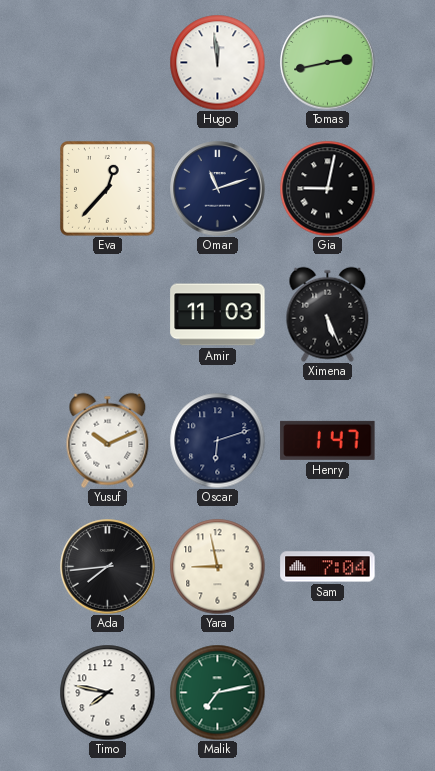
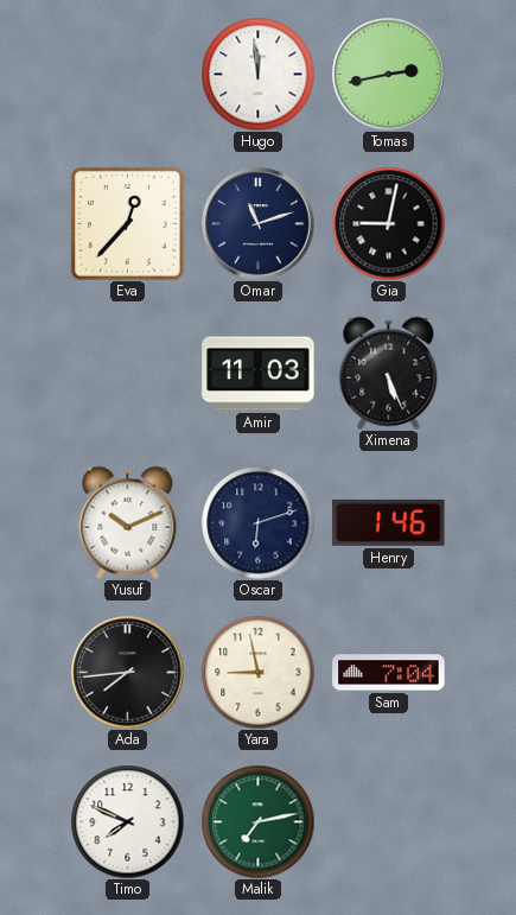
Henry: 1:47 -> 1:46
Timo: 7:47 -> 7:49
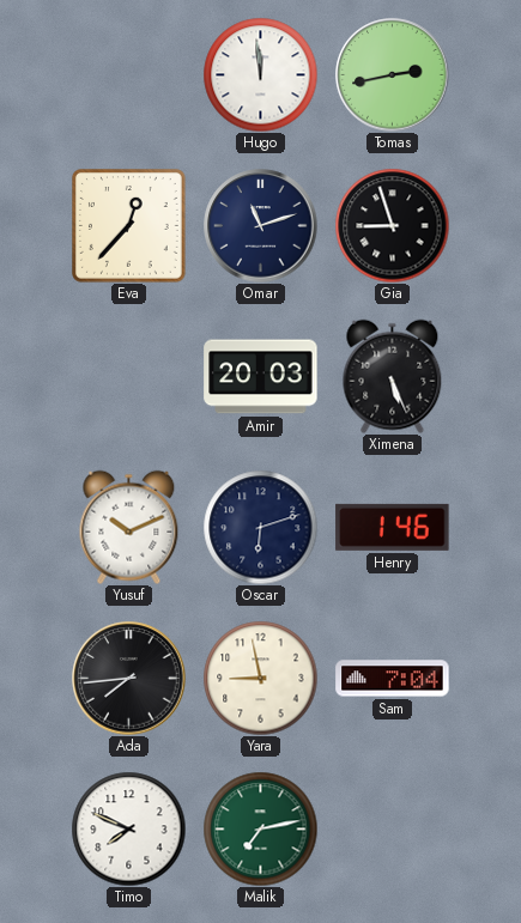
Gia: 9:02 -> 8:57
Amir: 11:03 -> 20:03
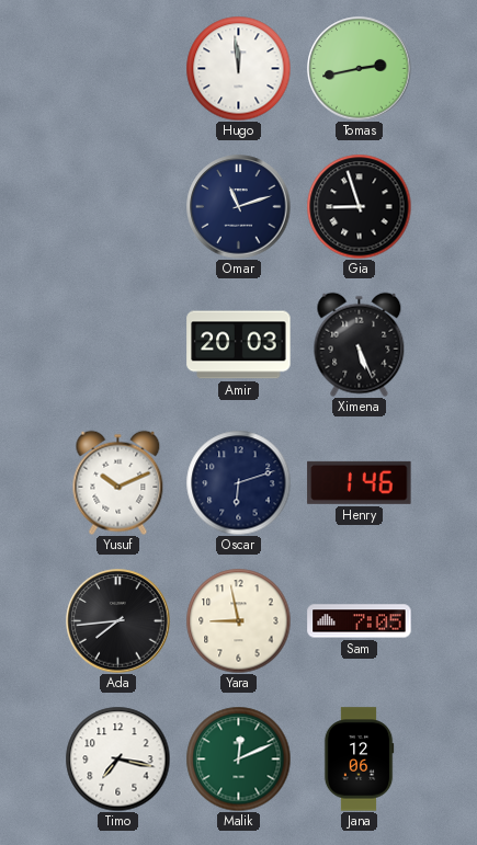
Eva: 12:37 -> none
Sam: 7:04 -> 7:05
Timo: 7:49 -> 7:17
Malik: 7:13 -> 12:11
Jana: none -> 12:06
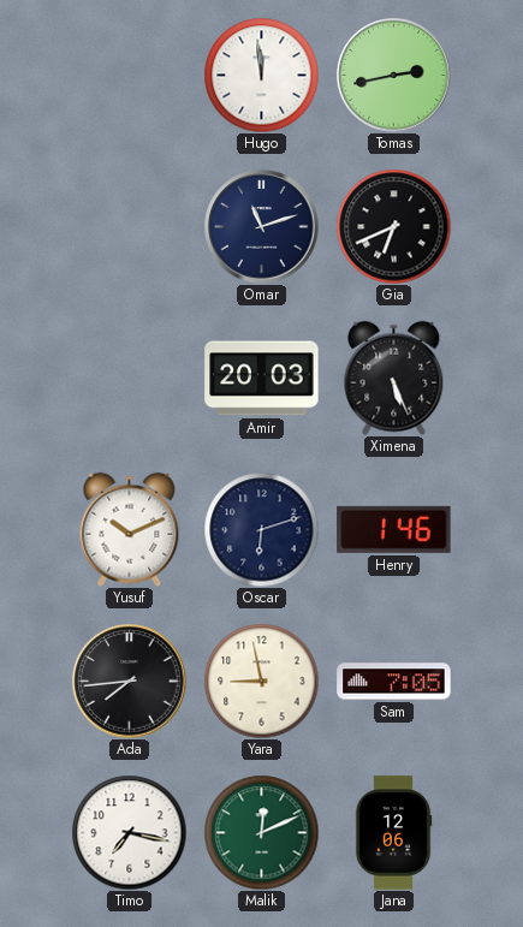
Gia: 8:57 -> 6:41
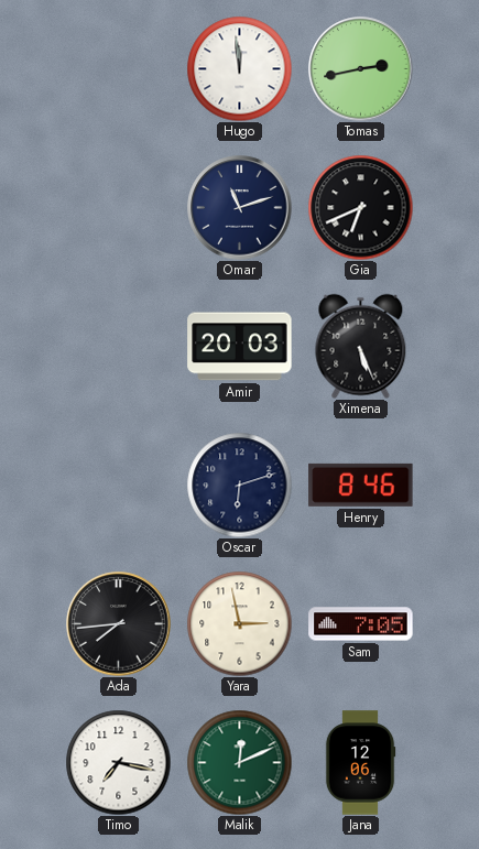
Yusuf: 10:11 -> none
Henry: 1:46 -> 8:46
Yara: 8:58 -> 2:58
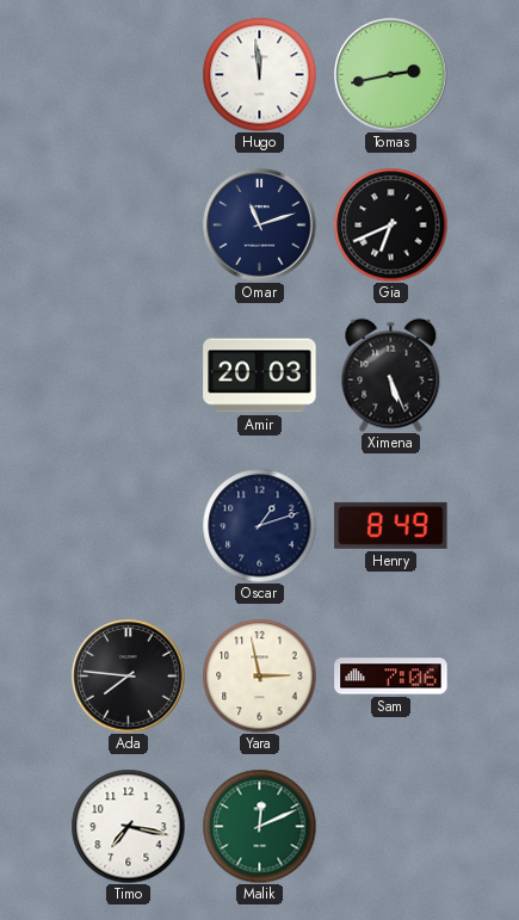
Oscar: 6:12 -> 1:12
Henry: 8:46 -> 8:49
Ada: 7:44 -> 7:46
Sam: 7:05 -> 7:06
Jana: 12:06 -> none
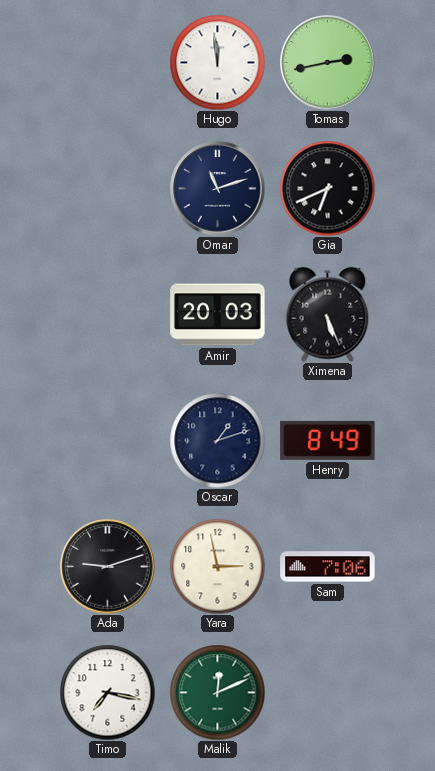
Ada: 7:46 -> 9:12
